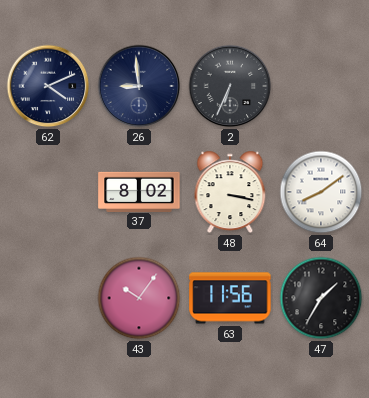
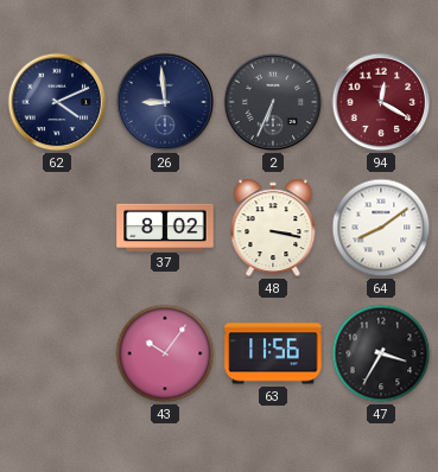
94: none -> 12:20
47: 1:35 -> 3:35
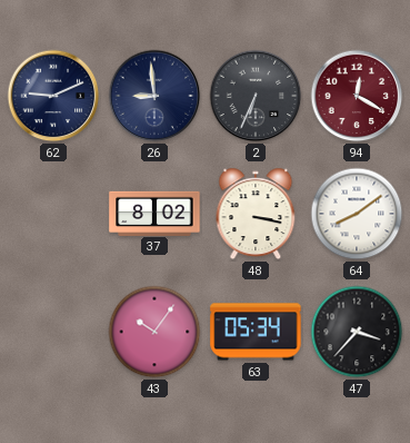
62: 4:11 -> 9:11
63: 11:56 -> 05:34
47: 3:35 -> 3:37
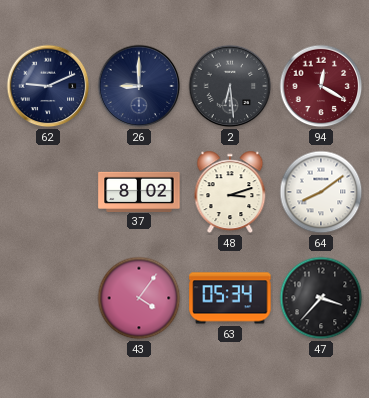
26: 8:59 -> 9:00
2: 6:34 -> 6:29
48: 3:17 -> 3:12
43: 10:06 -> 4:06
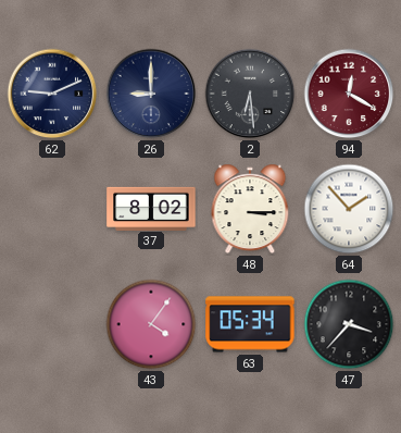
48: 3:12 -> 3:15
64: 8:09 -> 1:53
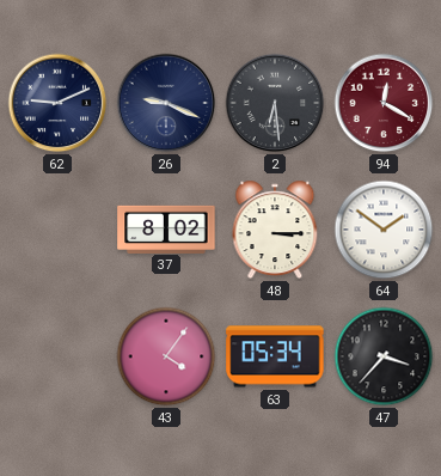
26: 9:00 -> 9:19
64: 1:53 -> 1:51
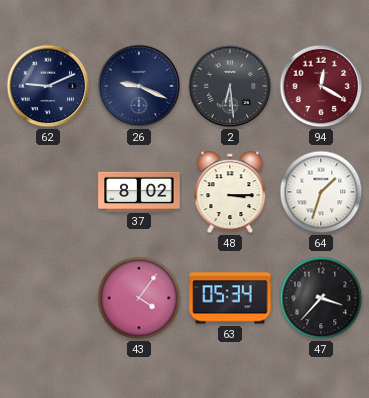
64: 1:51 -> 1:33
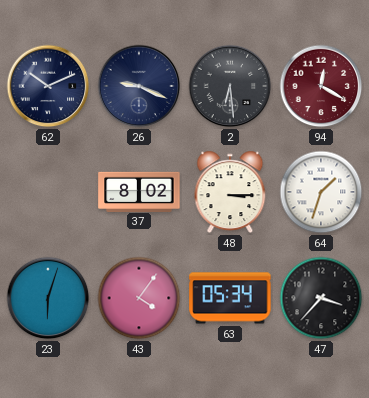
62: 9:11 -> 10:11
23: none -> 6:03
